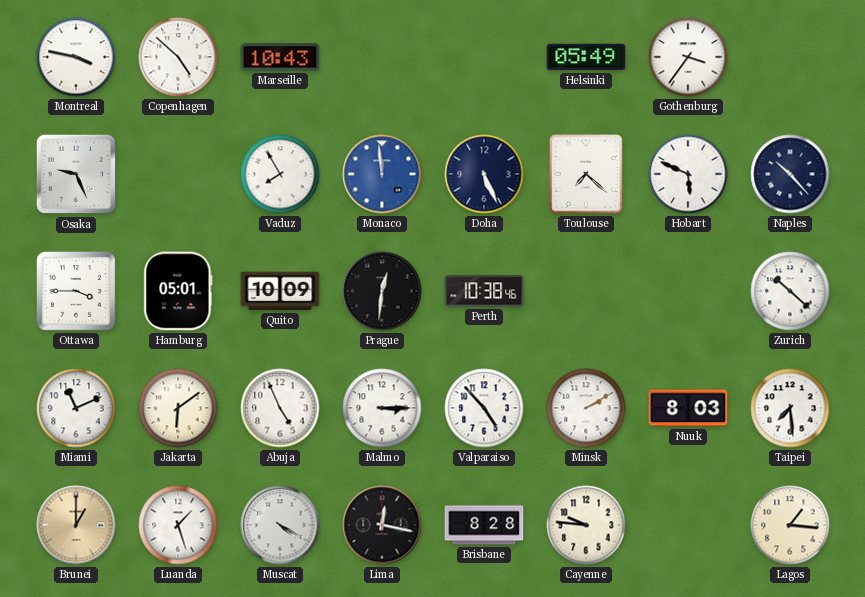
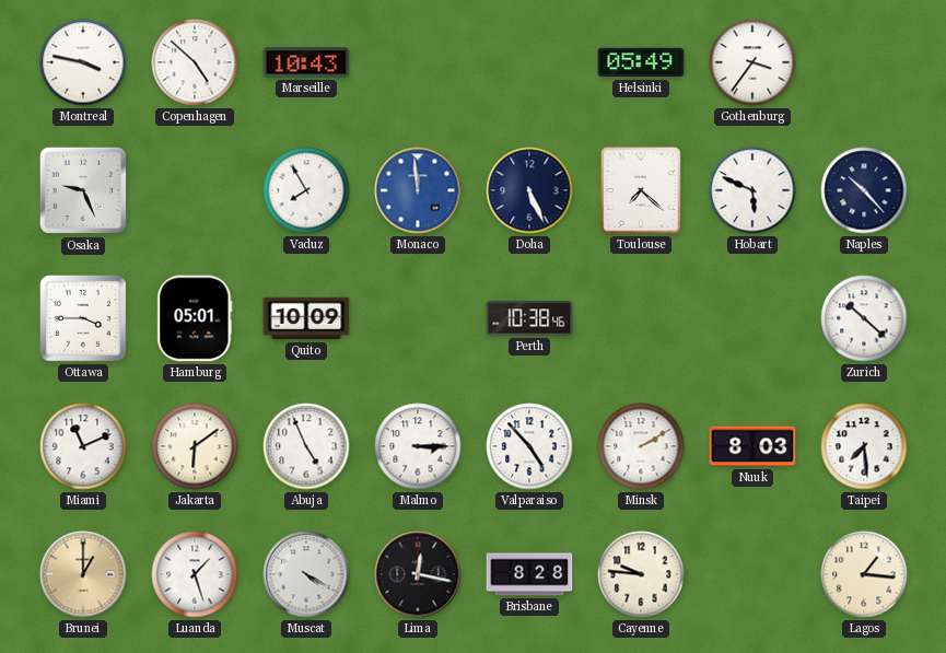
Prague: 12:31 -> none
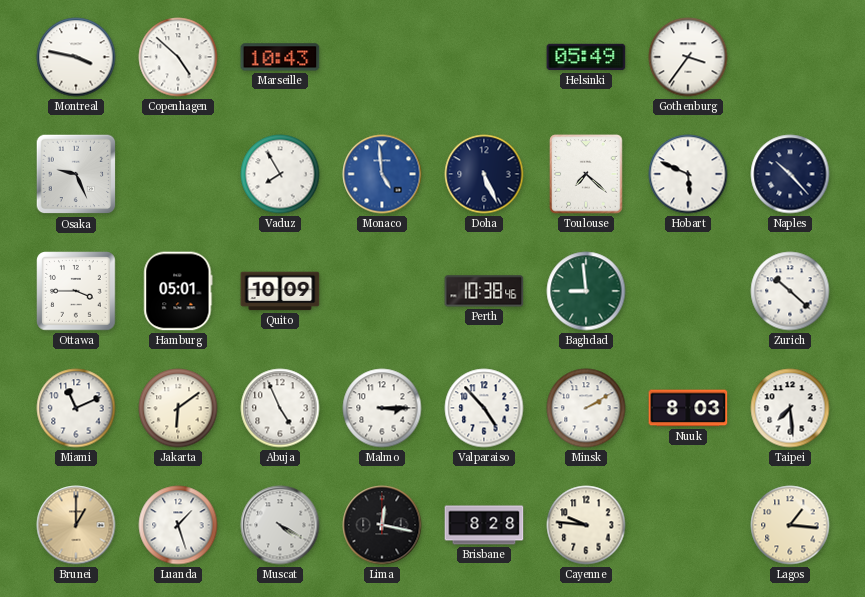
Monaco: 11:59 -> 4:59
Baghdad: none -> 8:59
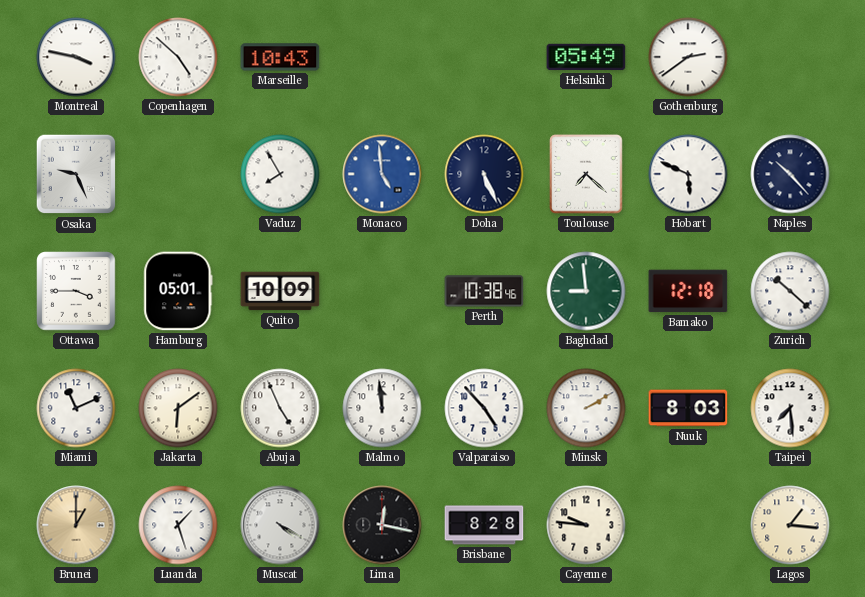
Gothenburg: 3:36 -> 2:39
Bamako: none -> 12:18
Malmo: 3:15 -> 11:59
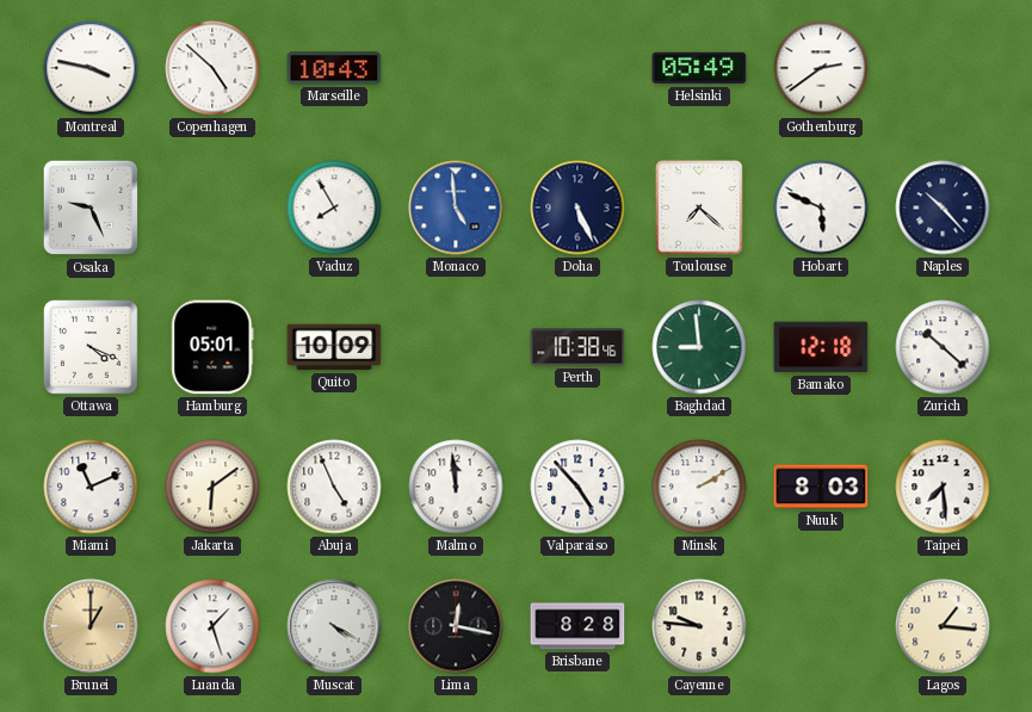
Ottawa: 3:45 -> 4:19
